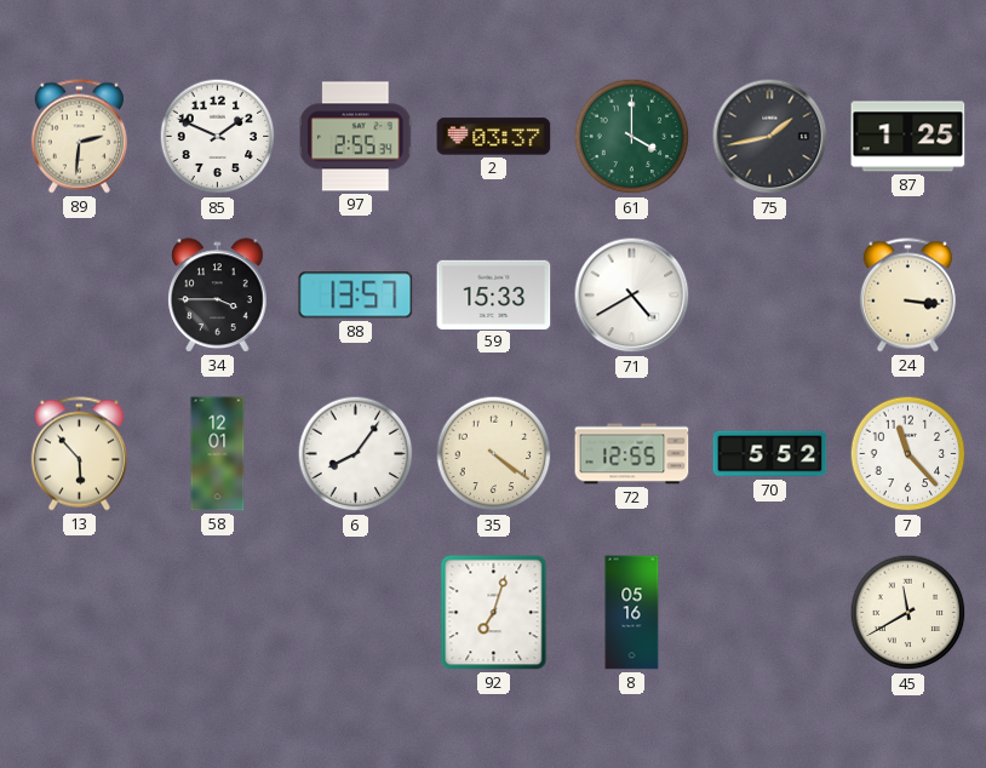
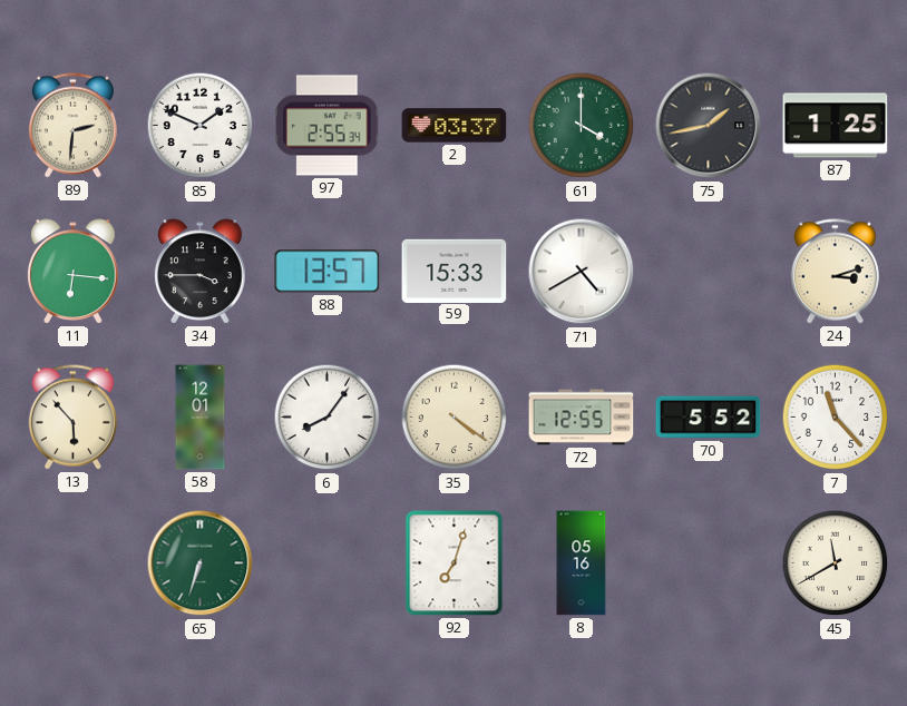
11: none -> 6:16
24: 3:16 -> 3:12
65: none -> 6:33
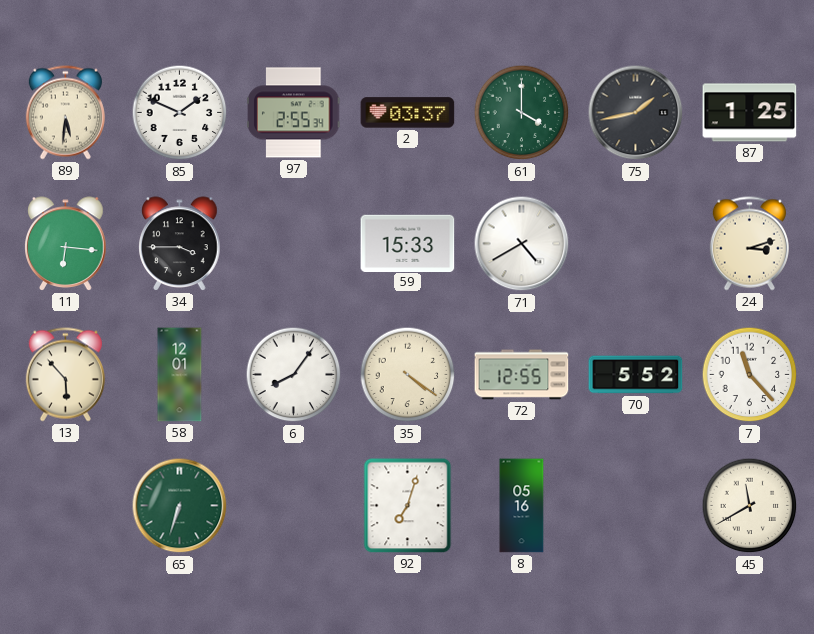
89: 2:31 -> 5:31
88: 13:57 -> none
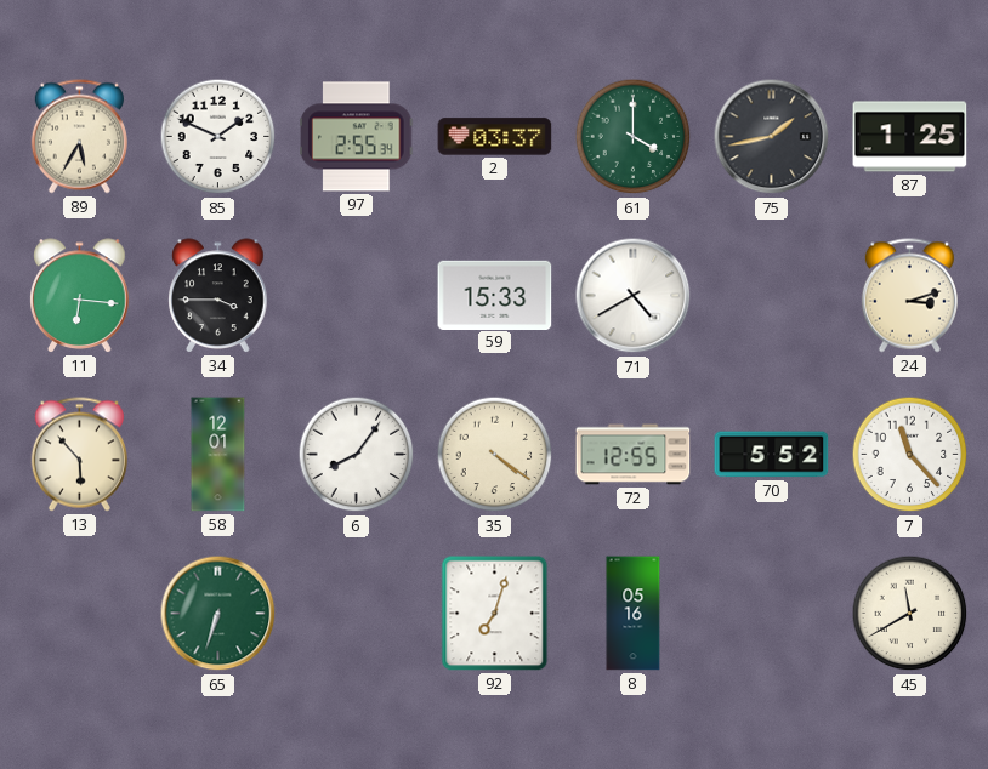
89: 5:31 -> 5:35
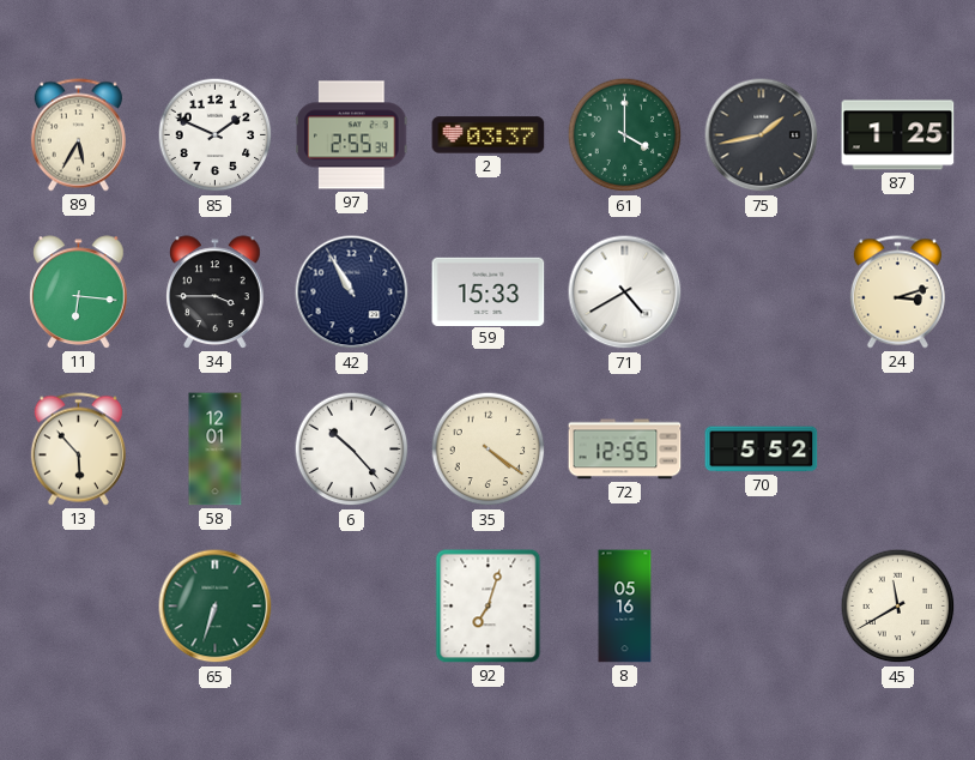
42: none -> 10:55
6: 8:06 -> 10:23
7: 11:23 -> none
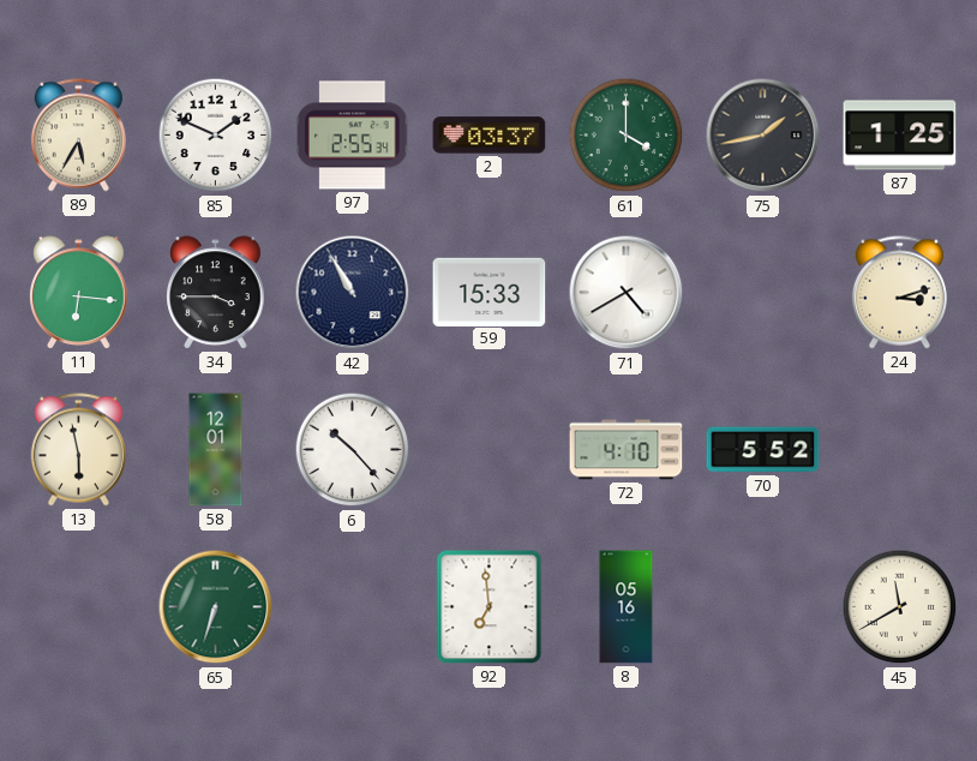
13: 5:53 -> 5:58
35: 4:21 -> none
72: 12:55 -> 4:10
92: 7:03 -> 6:59
